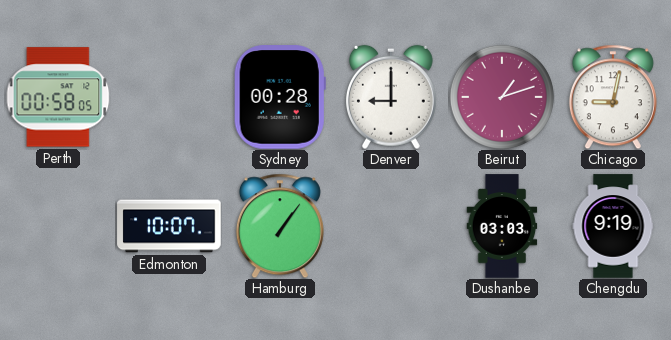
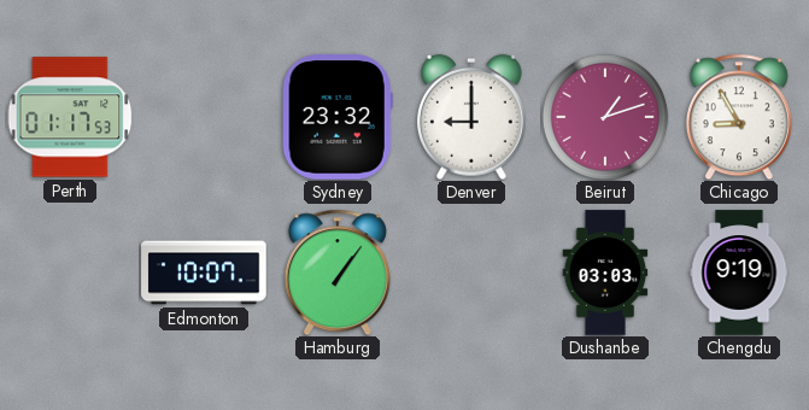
Perth: 00:58 -> 01:17
Sydney: 00:28 -> 23:32
Chicago: 9:02 -> 8:55
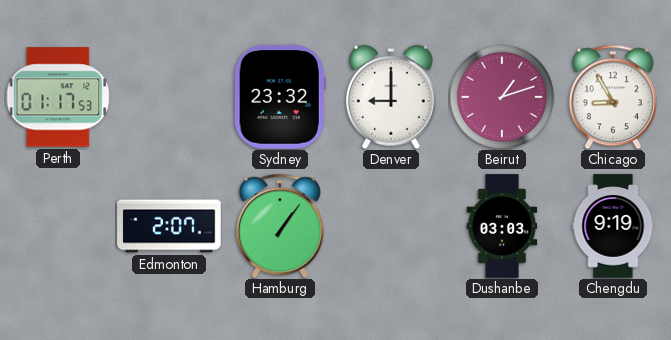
Edmonton: 10:07 -> 2:07
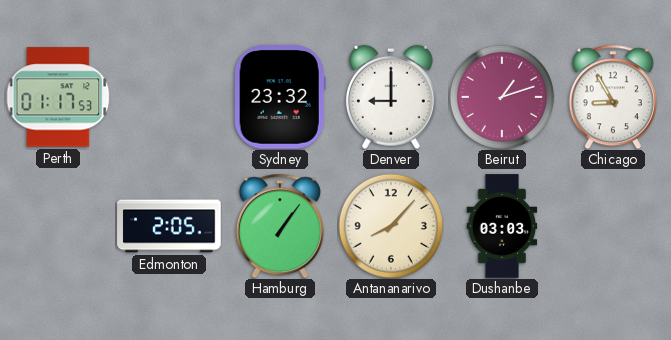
Edmonton: 2:07 -> 2:05
Antananarivo: none -> 8:07
Chengdu: 9:19 -> none
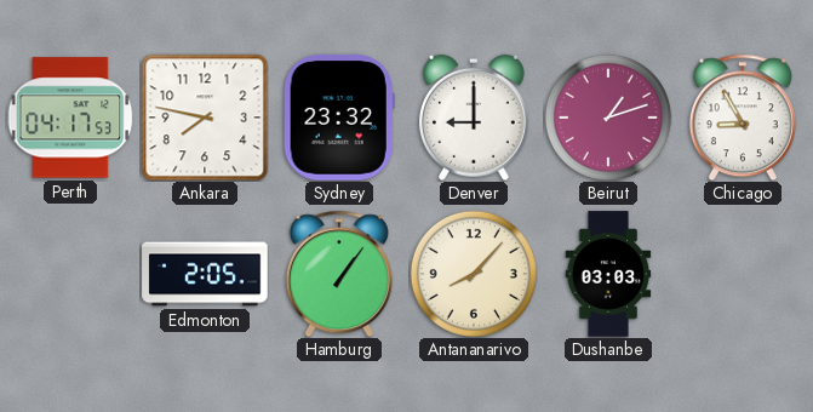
Perth: 01:17 -> 04:17
Ankara: none -> 7:47
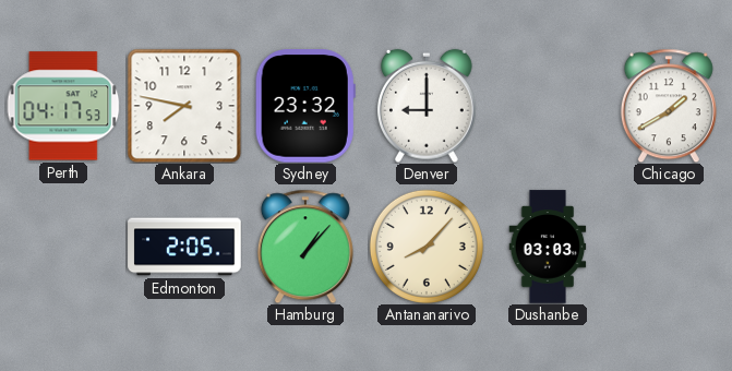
Beirut: 1:12 -> none
Chicago: 8:55 -> 1:40
Hamburg: 1:06 -> 1:07
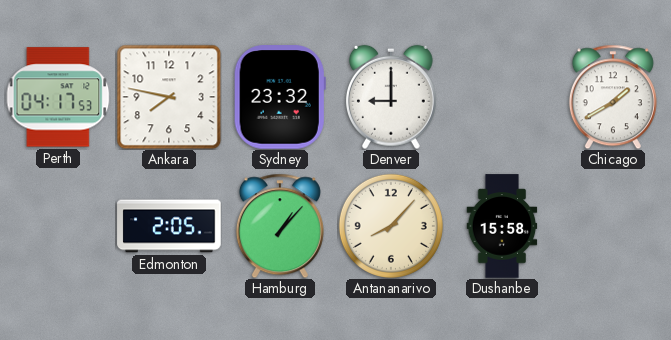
Dushanbe: 03:03 -> 15:58
